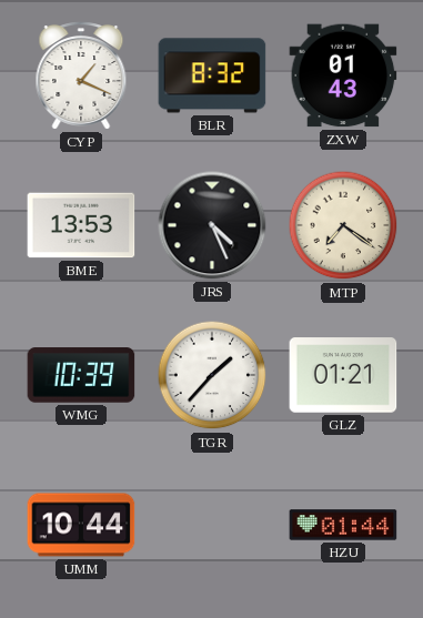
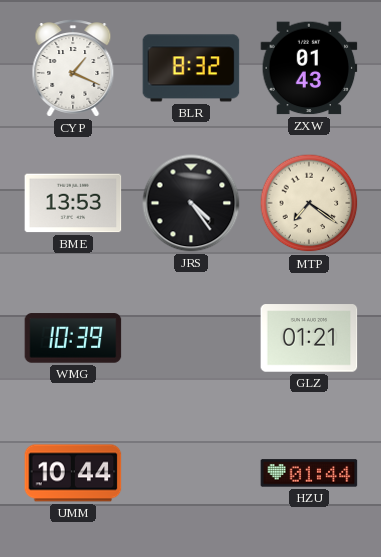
JRS: 4:26 -> 4:24
TGR: 1:37 -> none
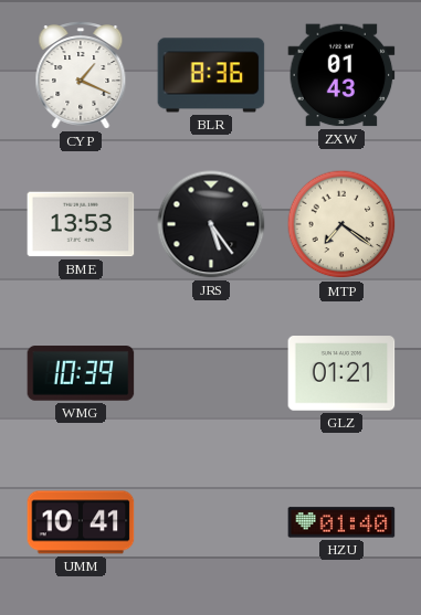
BLR: 8:32 -> 8:36
JRS: 4:24 -> 5:24
UMM: 10:44 -> 10:41
HZU: 01:44 -> 01:40
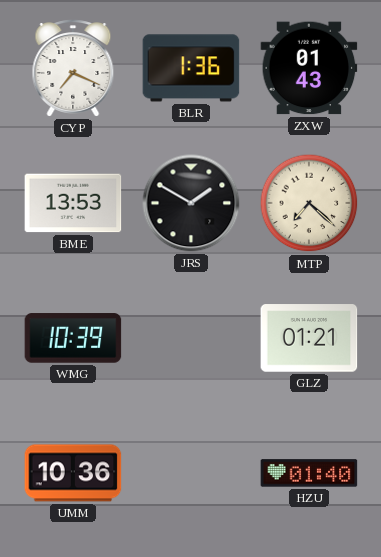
CYP: 1:19 -> 7:19
BLR: 8:36 -> 1:36
JRS: 5:24 -> 1:50
MTP: 7:21 -> 7:22
UMM: 10:41 -> 10:36
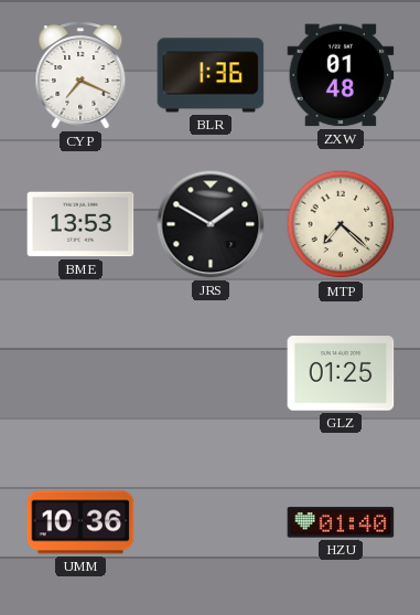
ZXW: 01:43 -> 01:48
WMG: 10:39 -> none
GLZ: 01:21 -> 01:25
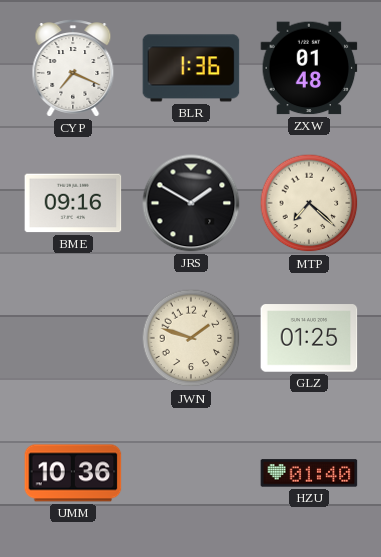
BME: 13:53 -> 09:16
JWN: none -> 1:48
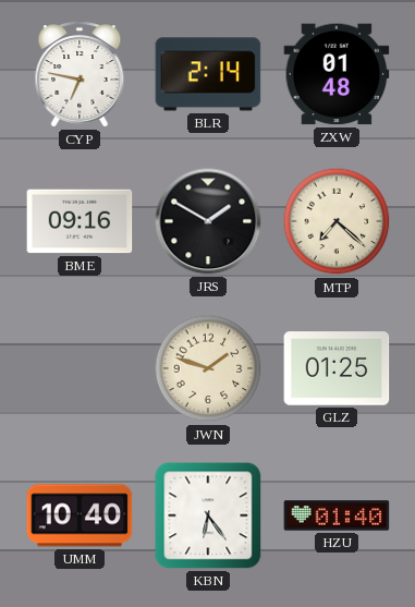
CYP: 7:19 -> 6:47
BLR: 1:36 -> 2:14
UMM: 10:36 -> 10:40
KBN: none -> 6:24
